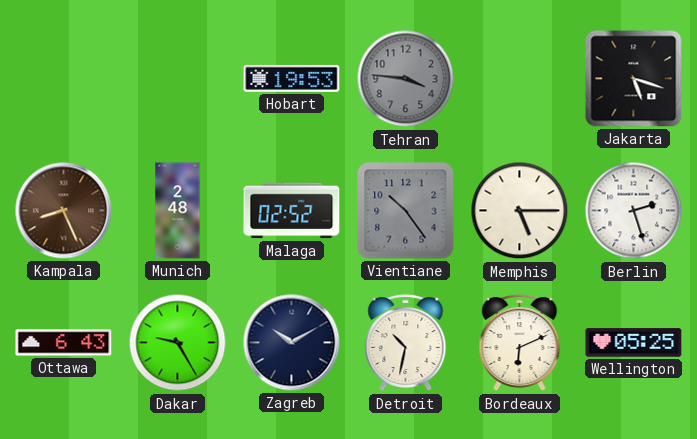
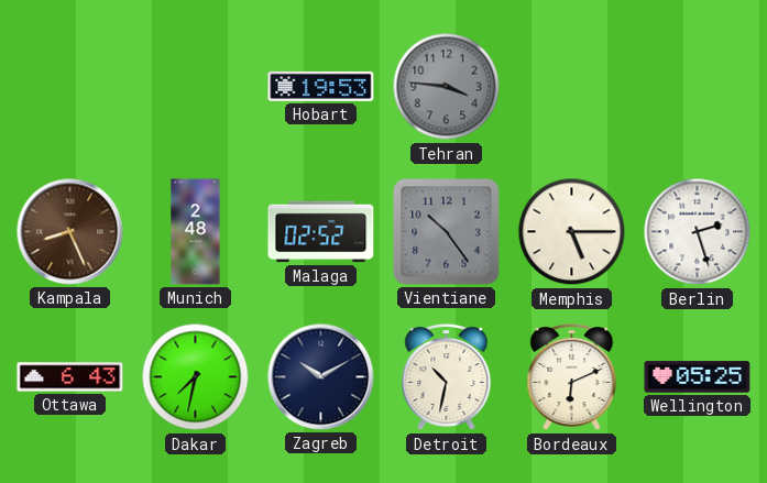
Jakarta: 5:18 -> none
Dakar: 9:25 -> 7:32
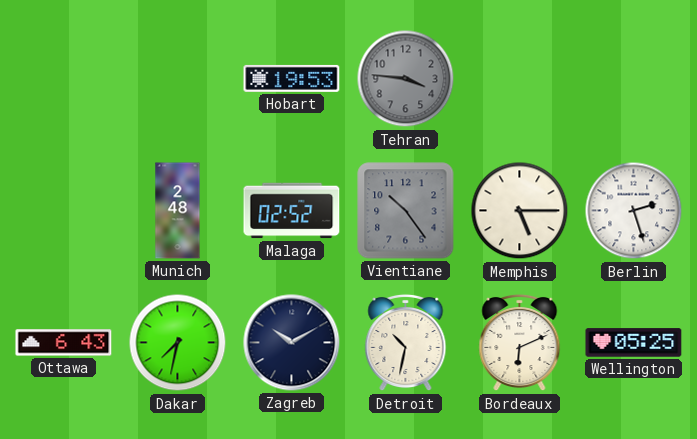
Kampala: 8:26 -> none
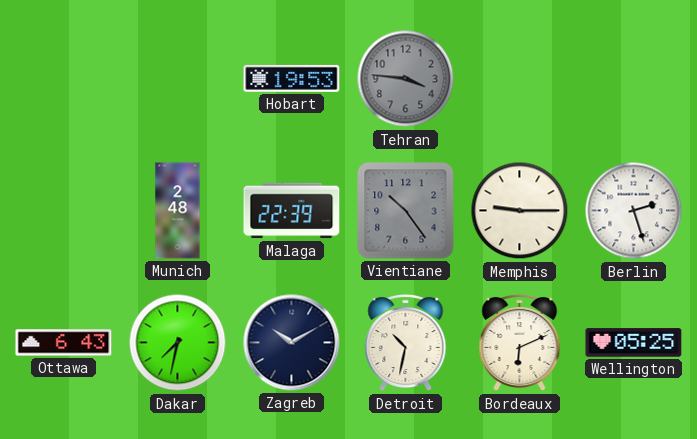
Malaga: 02:52 -> 22:39
Memphis: 5:15 -> 9:15
